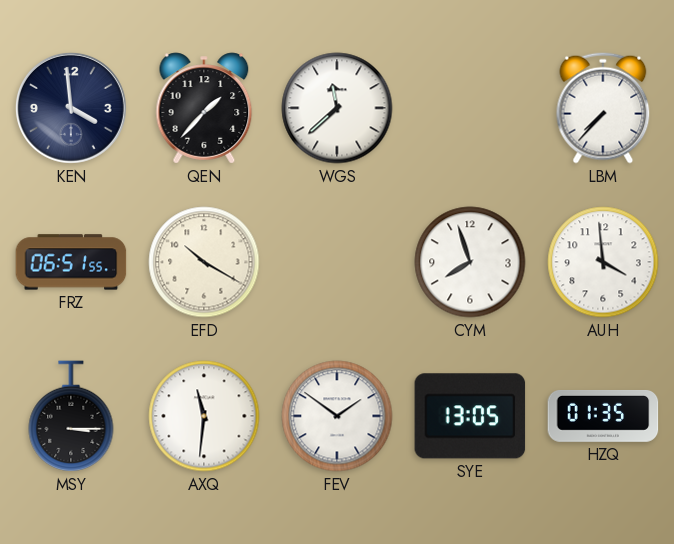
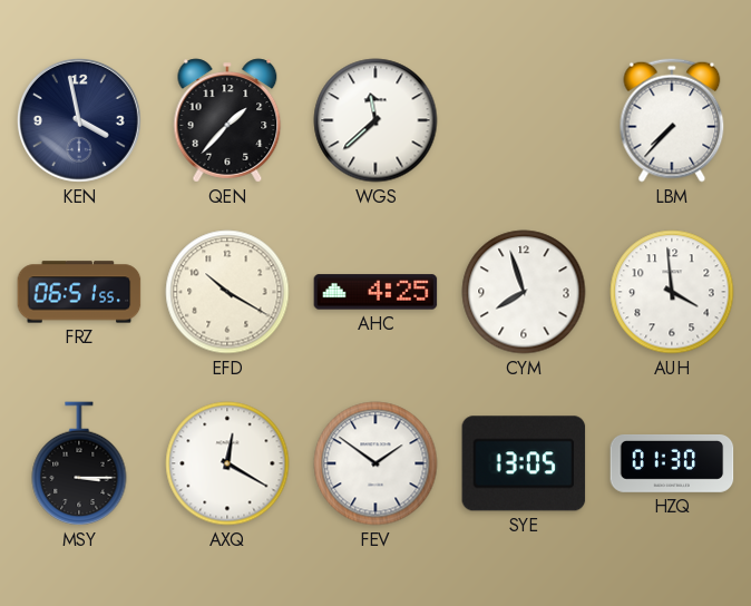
KEN: 3:59 -> 3:58
AHC: none -> 4:25
AXQ: 11:31 -> 12:20
HZQ: 01:35 -> 01:30
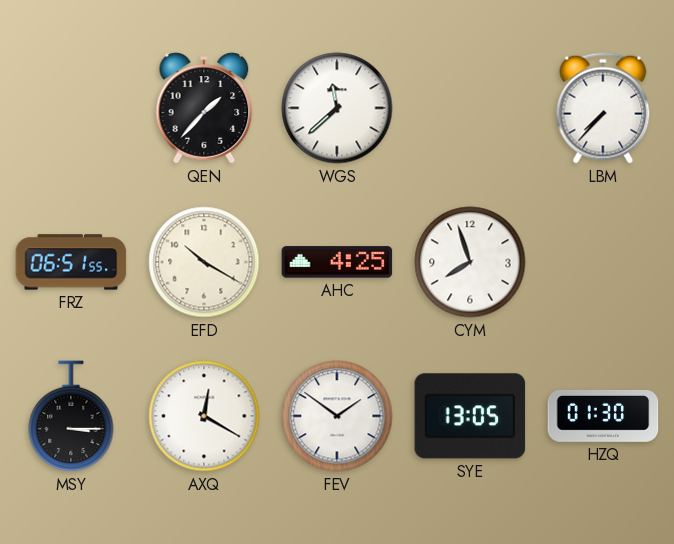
KEN: 3:58 -> none
AUH: 3:59 -> none
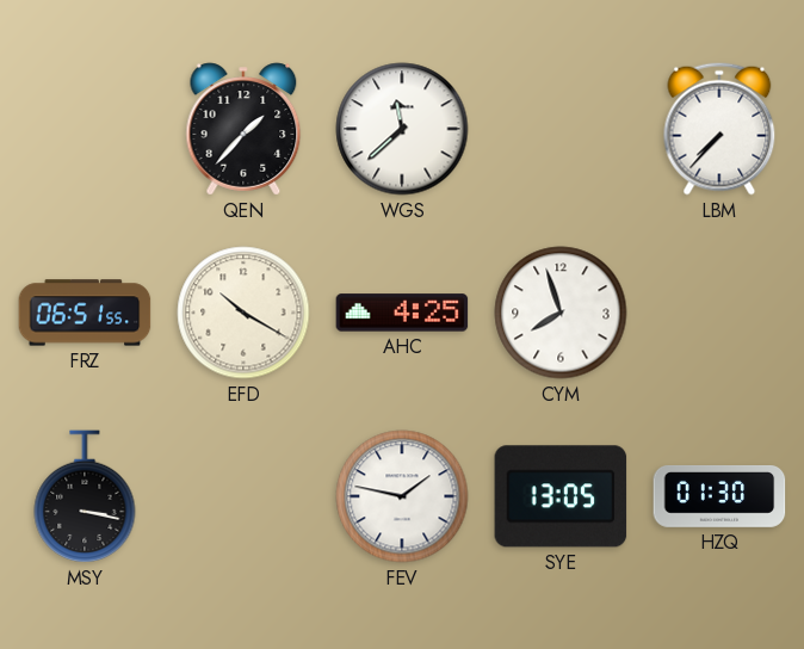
MSY: 3:15 -> 3:17
AXQ: 12:20 -> none
FEV: 1:51 -> 1:47
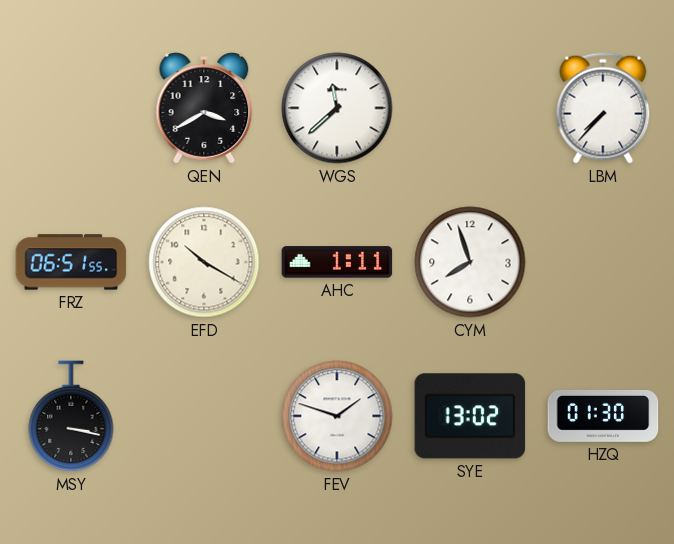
QEN: 1:37 -> 3:40
AHC: 4:25 -> 1:11
FEV: 1:47 -> 1:48
SYE: 13:05 -> 13:02
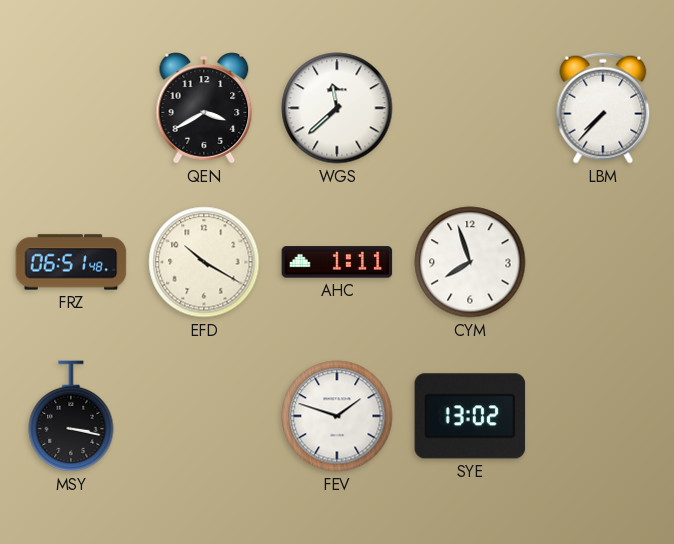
FRZ: 06:51:55 -> 06:51:48
HZQ: 01:30 -> none
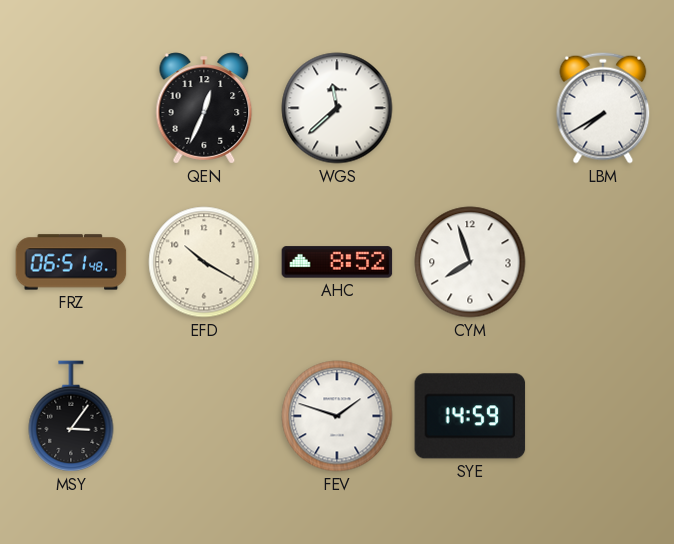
QEN: 3:40 -> 12:34
LBM: 7:37 -> 7:40
AHC: 1:11 -> 8:52
MSY: 3:17 -> 3:06
SYE: 13:02 -> 14:59
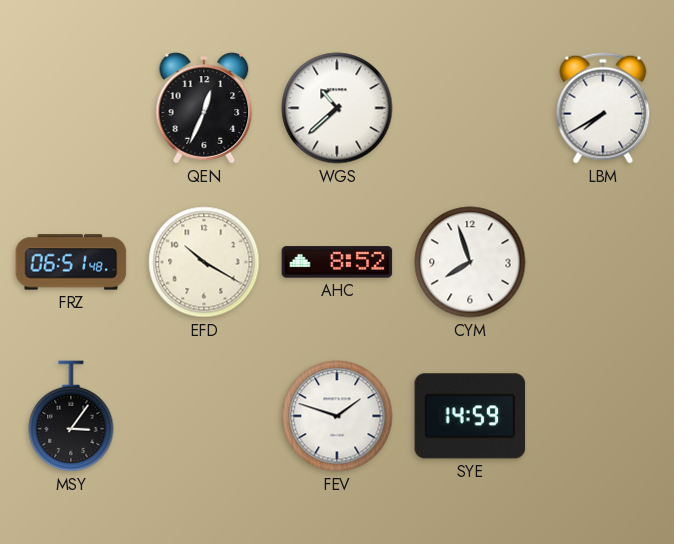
WGS: 11:38 -> 10:38
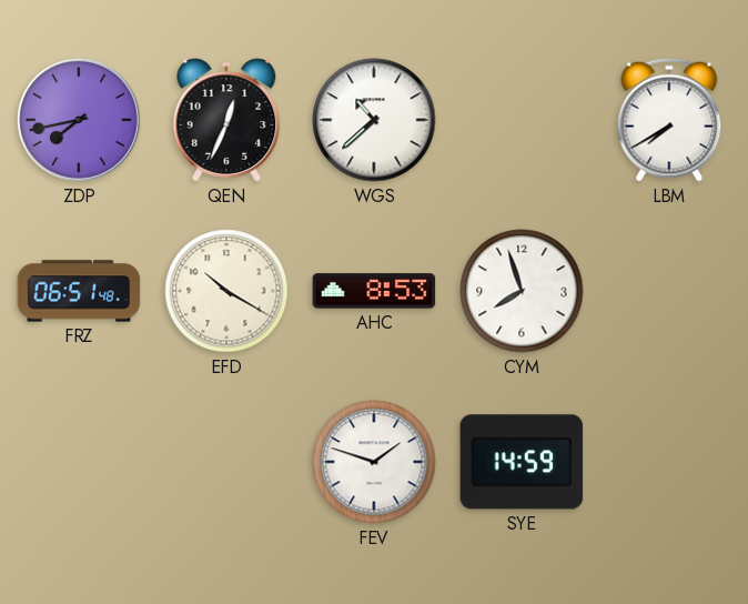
ZDP: none -> 7:43
AHC: 8:52 -> 8:53
MSY: 3:06 -> none
